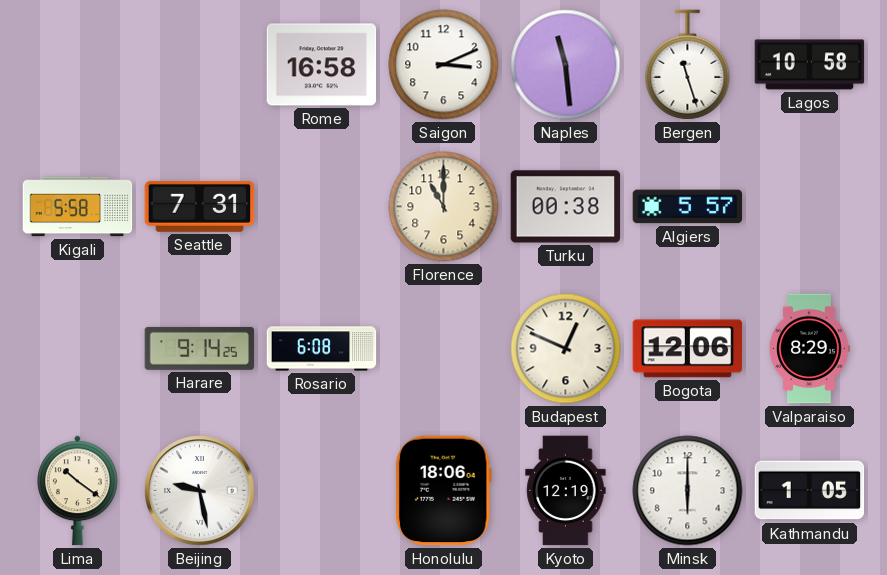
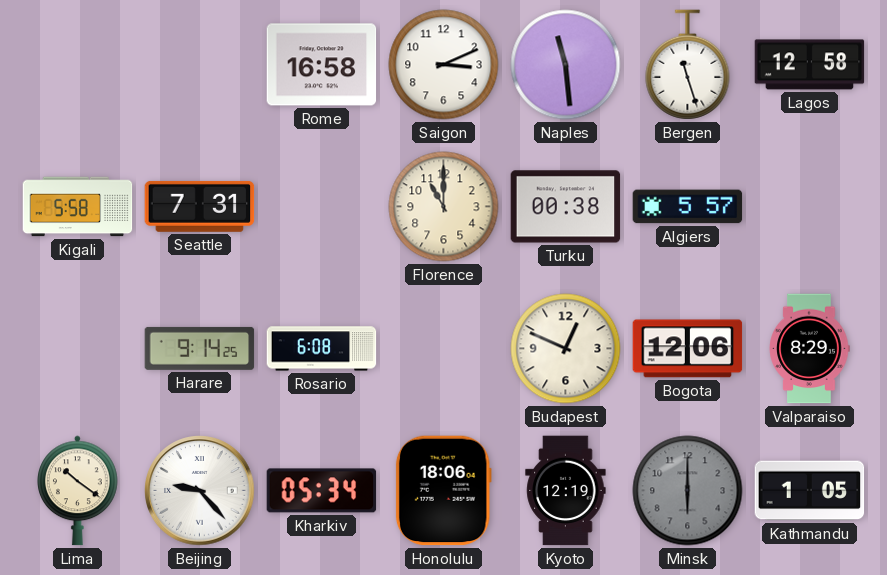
Lagos: 10:58 -> 12:58
Beijing: 9:28 -> 9:23
Kharkiv: none -> 05:34
Minsk dial: white -> grey
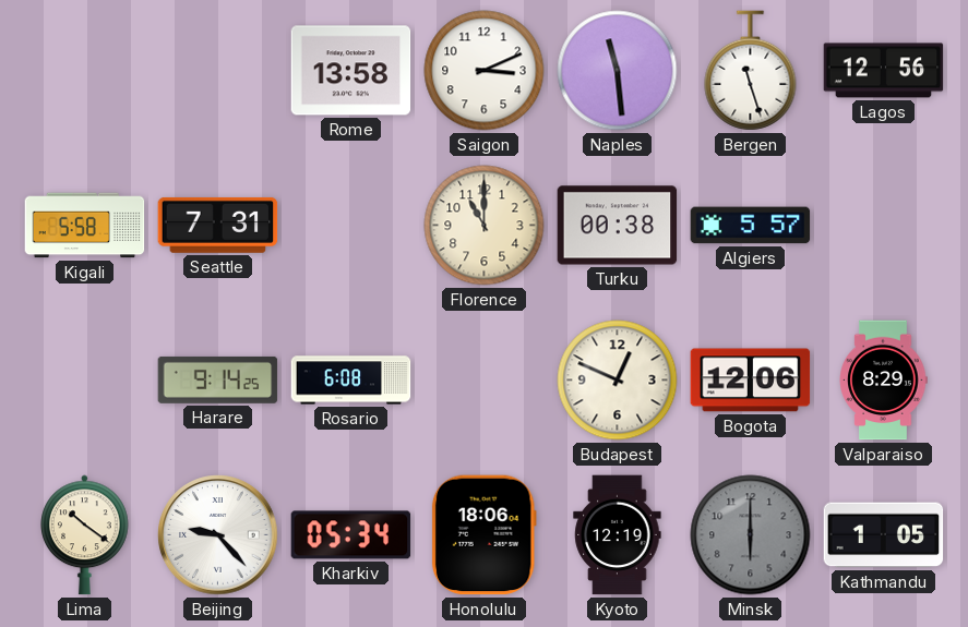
Rome: 16:58 -> 13:58
Lagos: 12:58 -> 12:56
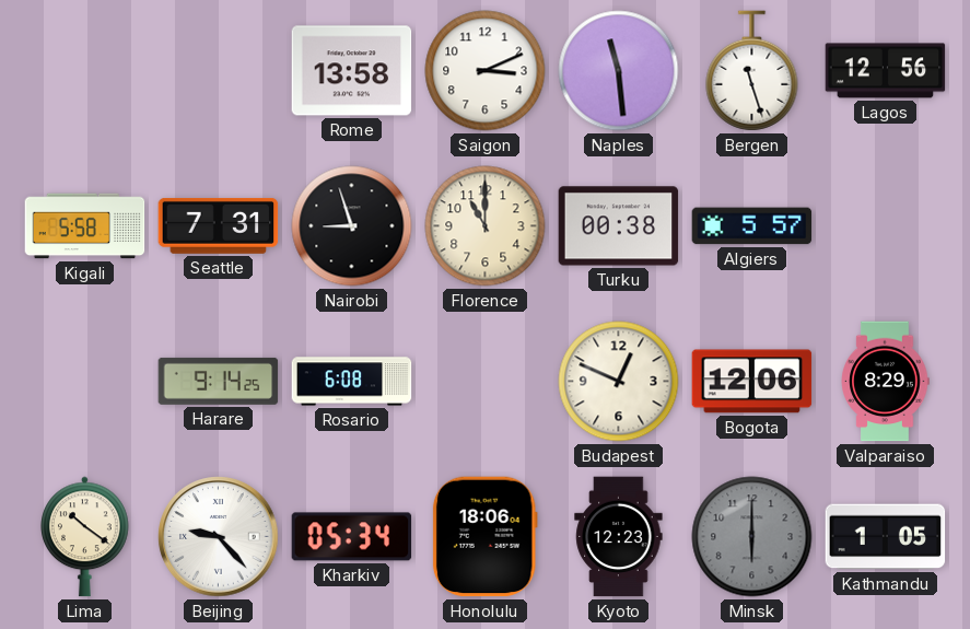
Nairobi: none -> 8:57
Kyoto: 12:19 -> 12:23
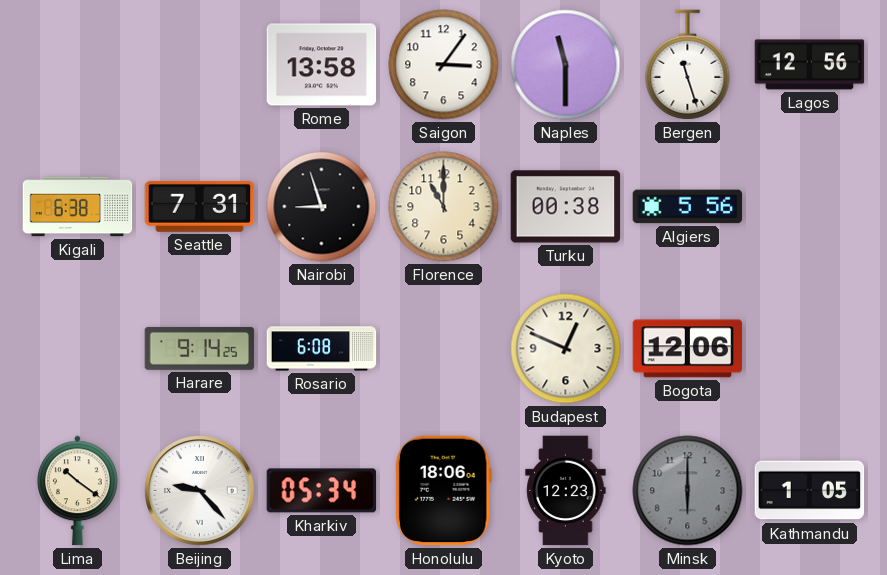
Saigon: 3:11 -> 3:06
Naples: 11:29 -> 11:30
Kigali: 5:58 -> 6:38
Algiers: 5:57 -> 5:56
Valparaiso: 8:29 -> none
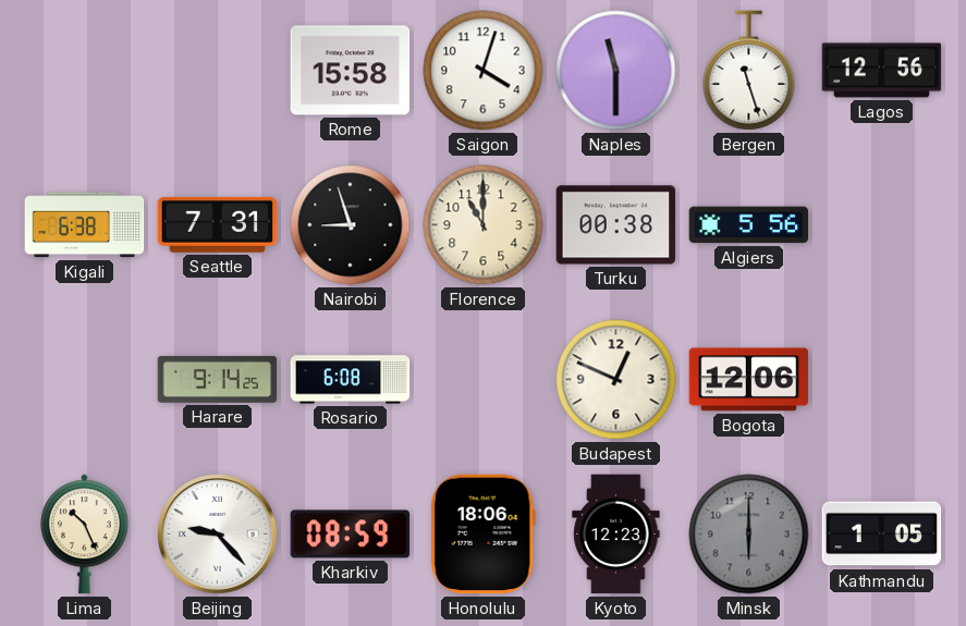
Rome: 13:58 -> 15:58
Saigon: 3:06 -> 4:03
Lima: 10:21 -> 10:26
Kharkiv: 05:34 -> 08:59
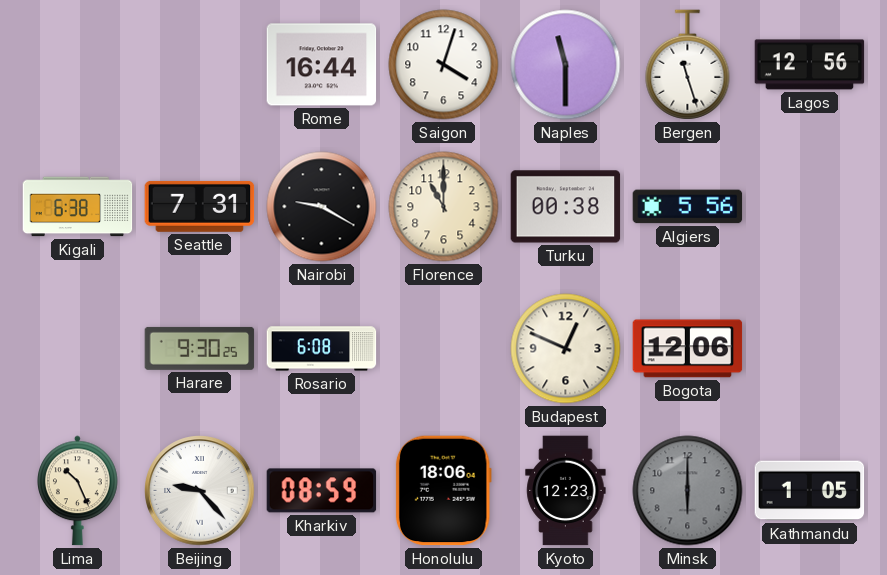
Rome: 15:58 -> 16:44
Nairobi: 8:57 -> 9:20
Harare: 9:14 -> 9:30
